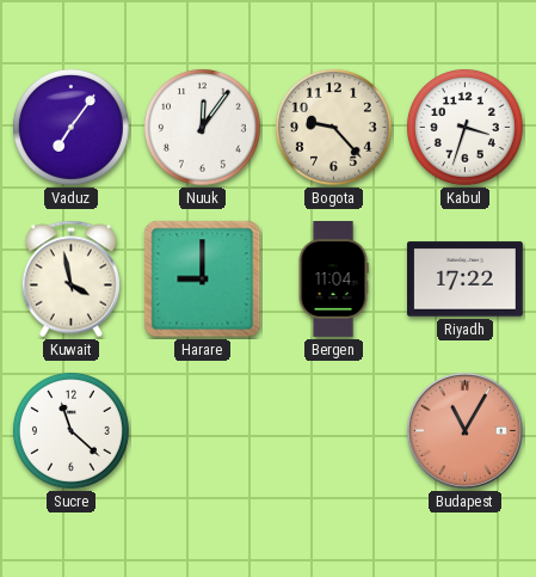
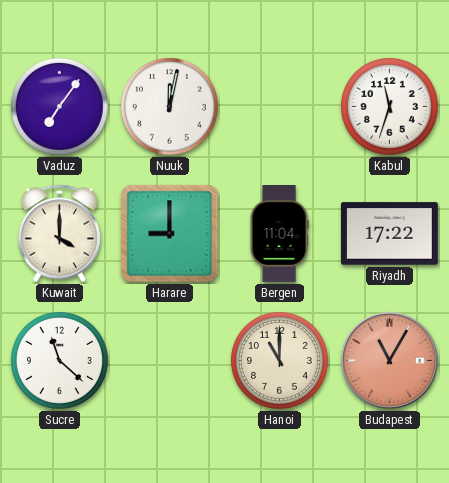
Nuuk: 12:06 -> 12:02
Bogota: 9:23 -> none
Kabul: 3:33 -> 11:33
Kuwait: 3:58 -> 4:00
Hanoi: none -> 11:00
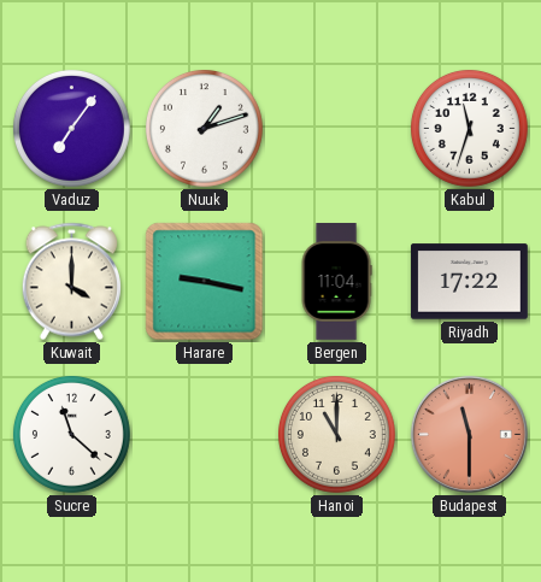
Nuuk: 12:02 -> 1:12
Harare: 9:00 -> 9:17
Budapest: 11:05 -> 11:30
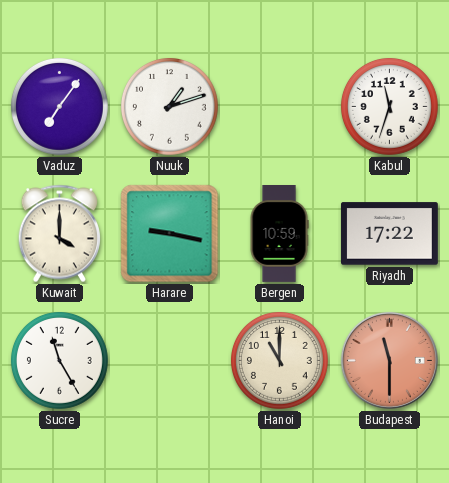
Bergen: 11:04 -> 10:59
Sucre: 11:22 -> 11:25
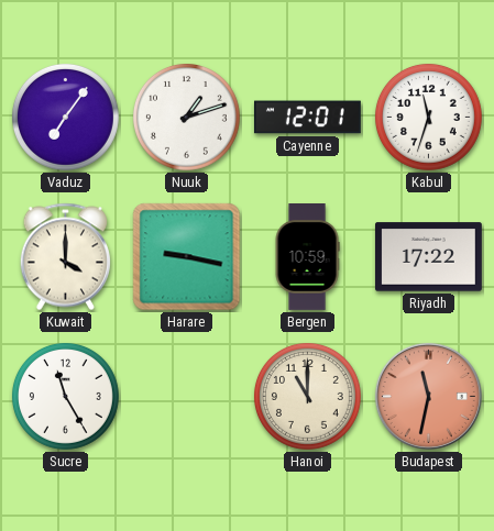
Cayenne: none -> 12:01
Budapest: 11:30 -> 11:32
